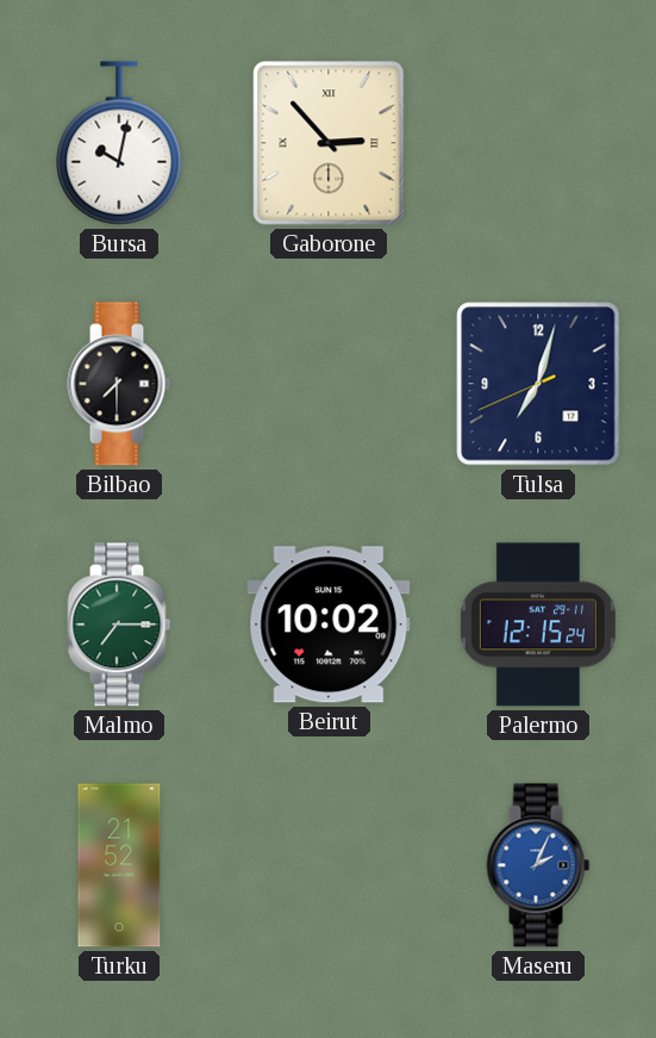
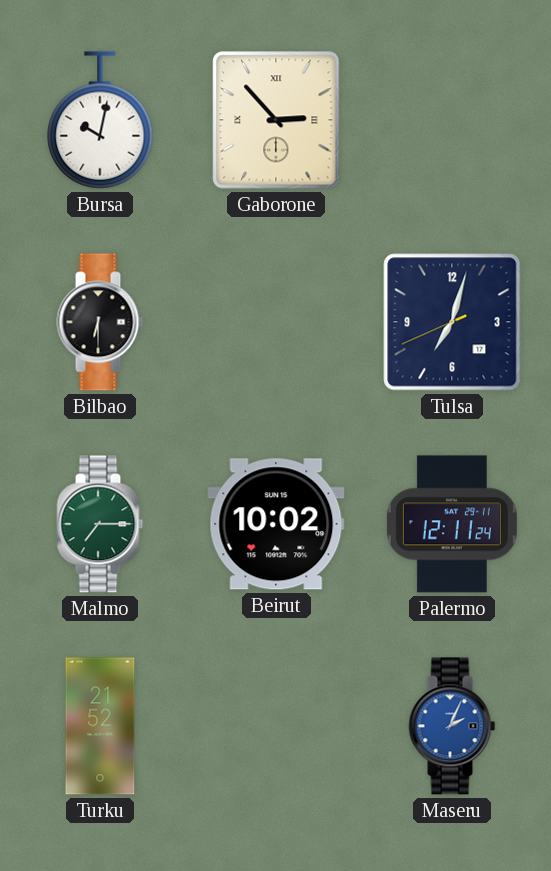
Bilbao: 7:30 -> 6:30
Palermo: 12:15 -> 12:11
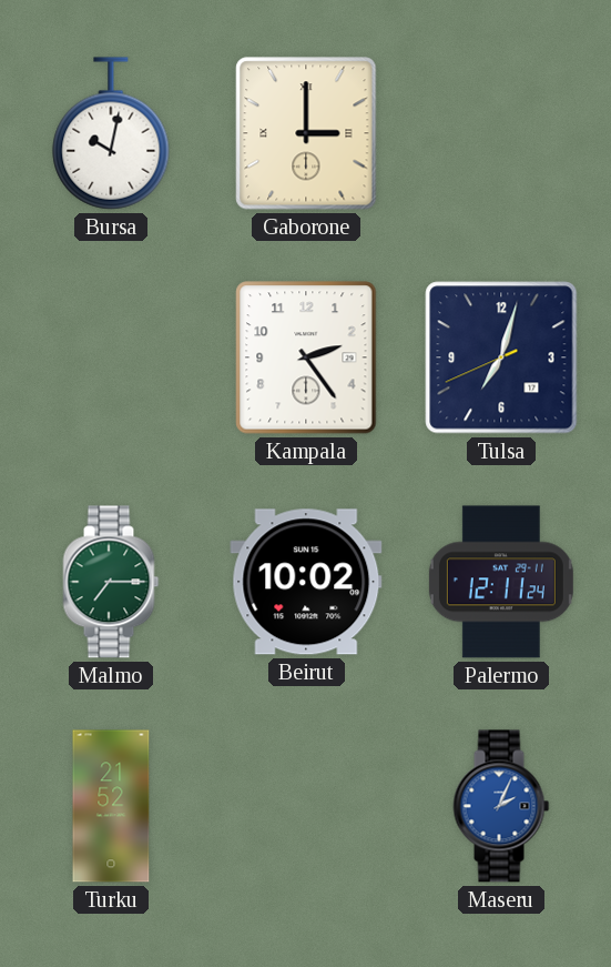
Gaborone: 2:53 -> 3:00
Bilbao: 6:30 -> none
Kampala: none -> 2:24
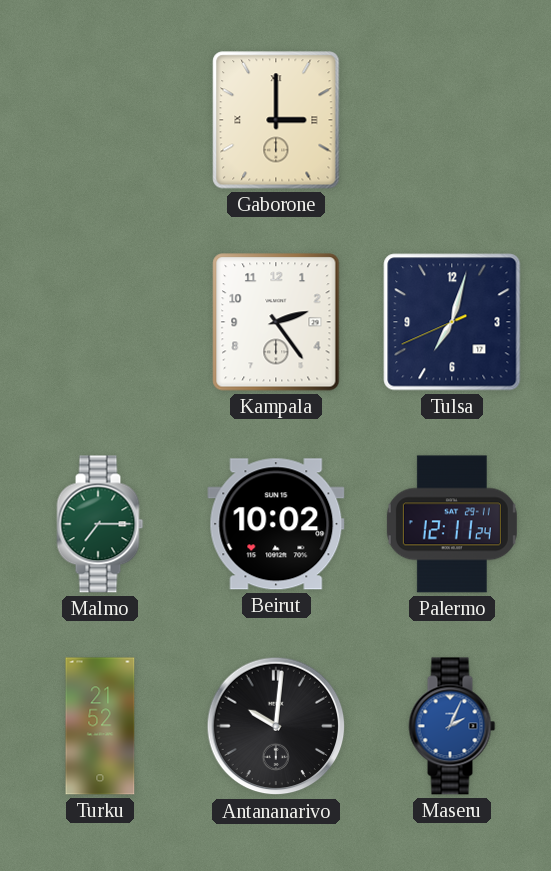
Bursa: 10:02 -> none
Antananarivo: none -> 10:01
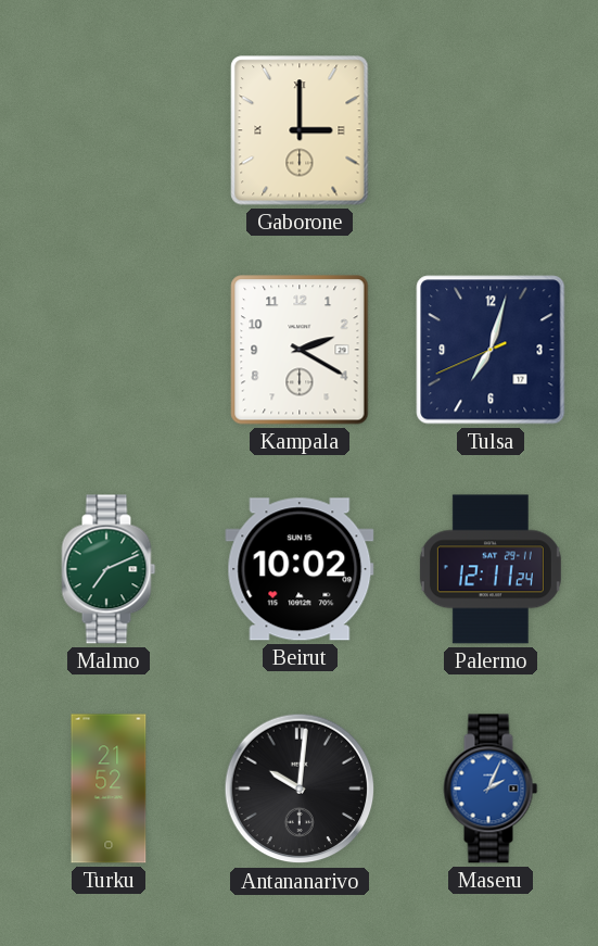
Kampala: 2:24 -> 2:20
Malmo: 7:15 -> 7:11
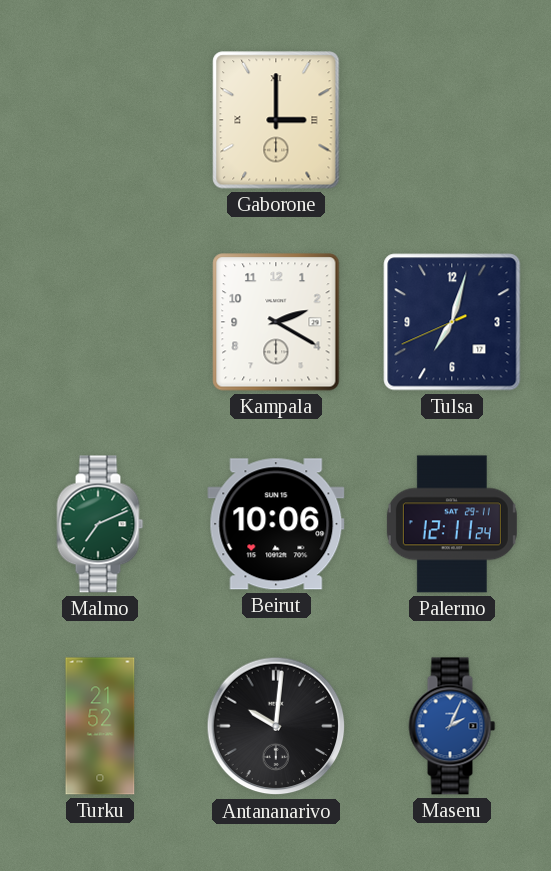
Beirut: 10:02 -> 10:06
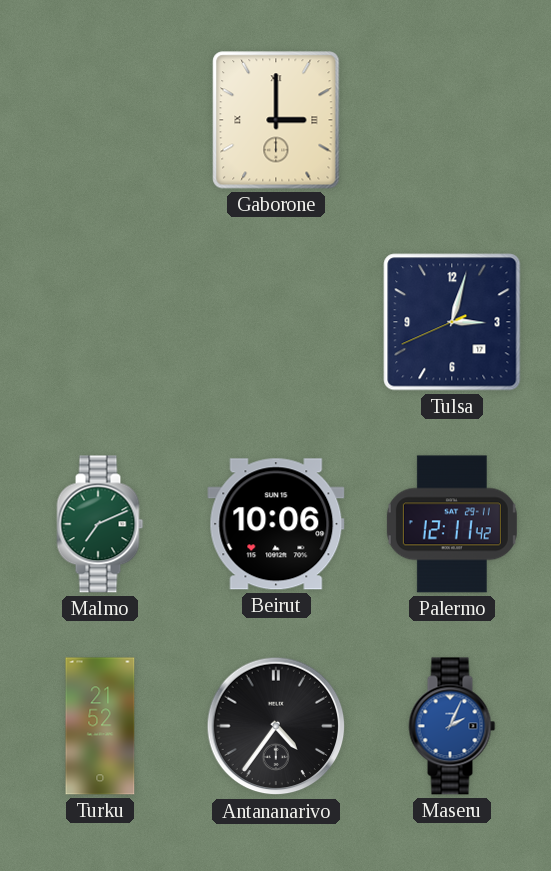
Kampala: 2:20 -> none
Tulsa: 7:02 -> 3:02
Palermo: 12:11:24 -> 12:11:42
Antananarivo: 10:01 -> 4:36
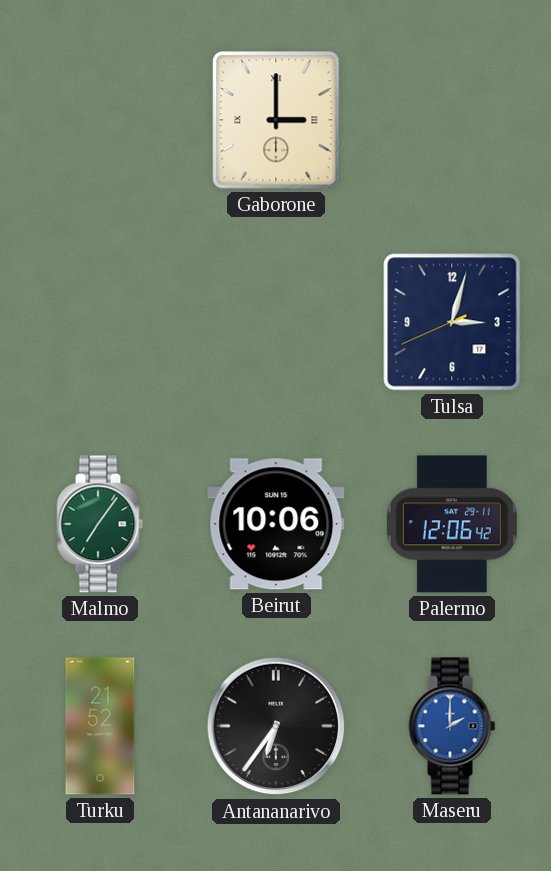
Malmo: 7:11 -> 7:06
Palermo: 12:11 -> 12:06
Antananarivo: 4:36 -> 6:36
Maseru: 2:04 -> 2:00
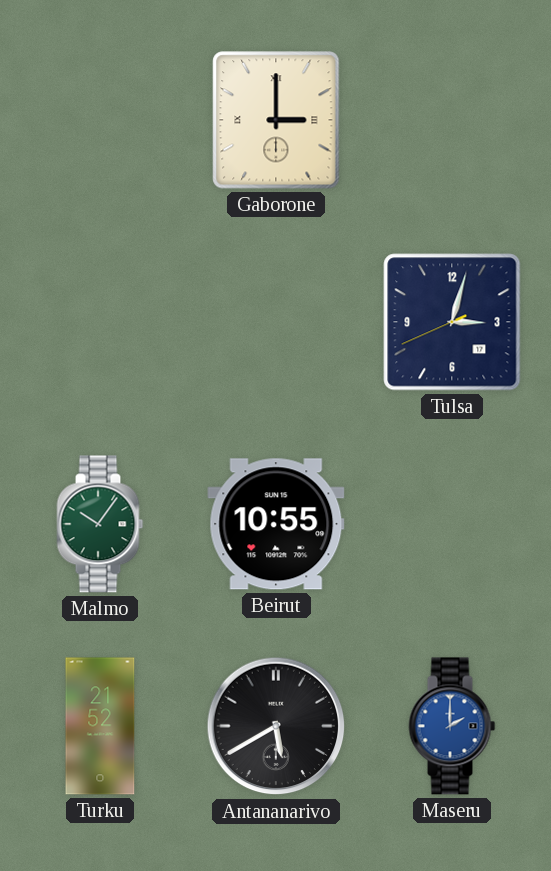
Malmo: 7:06 -> 10:06
Beirut: 10:06 -> 10:55
Palermo: 12:06 -> none
Antananarivo: 6:36 -> 5:40
